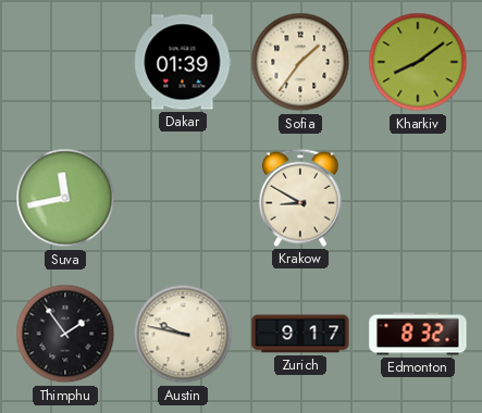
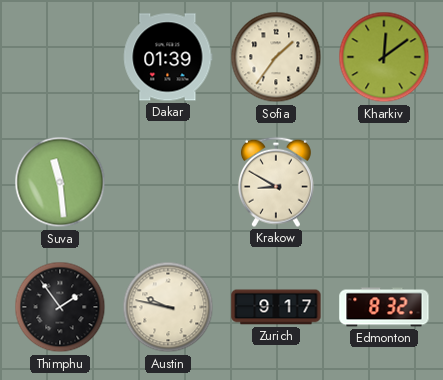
Kharkiv: 8:09 -> 12:09
Suva: 11:43 -> 11:29
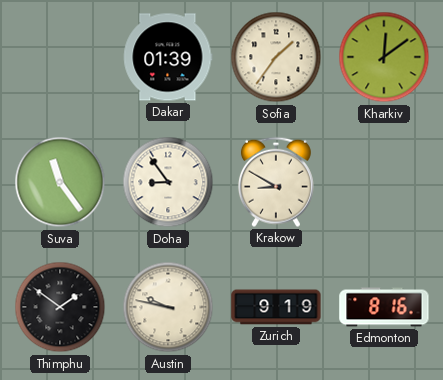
Suva: 11:29 -> 11:24
Doha: none -> 8:54
Thimphu: 1:54 -> 1:51
Zurich: 9:17 -> 9:19
Edmonton: 8:32 -> 8:16
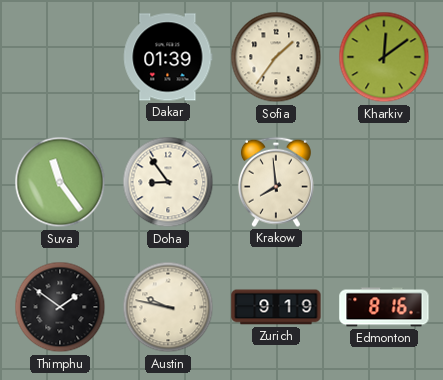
Krakow: 8:50 -> 7:59
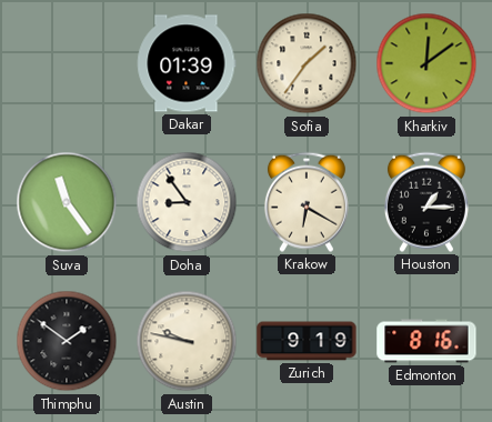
Krakow: 7:59 -> 6:20
Houston: none -> 1:15
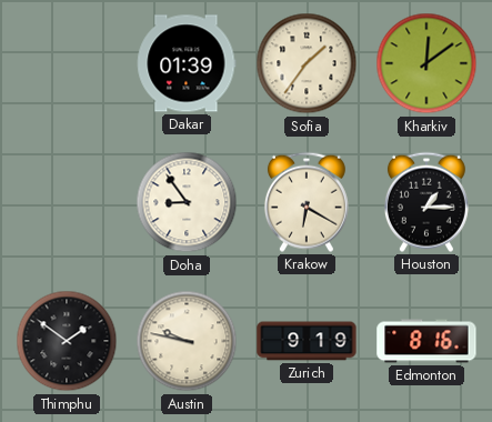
Suva: 11:24 -> none
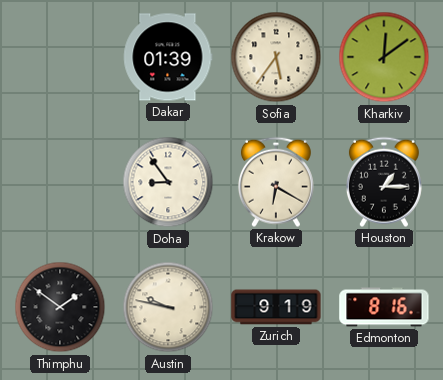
Sofia: 1:36 -> 5:36
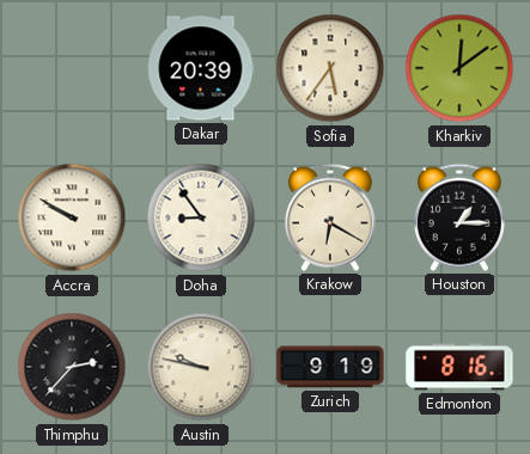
Dakar: 01:39 -> 20:39
Accra: none -> 9:50
Thimphu: 1:51 -> 2:37
